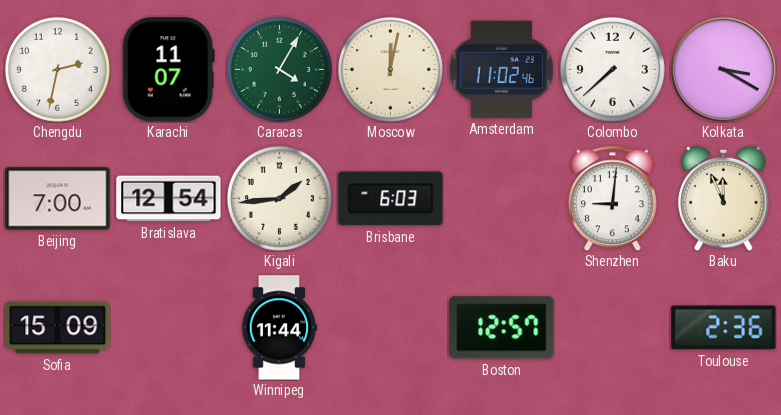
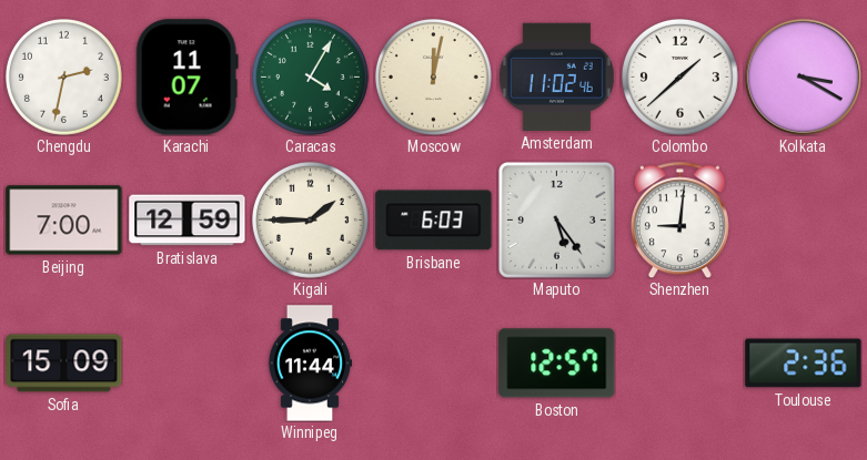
Colombo: 7:38 -> 1:38
Bratislava: 12:54 -> 12:59
Kigali: 1:44 -> 1:45
Maputo: none -> 5:24
Baku: 11:56 -> none
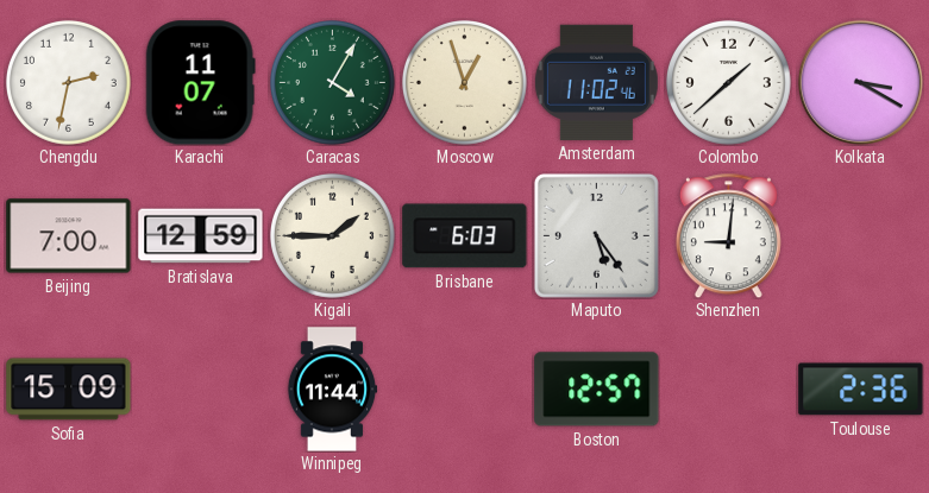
Moscow: 12:02 -> 12:57
